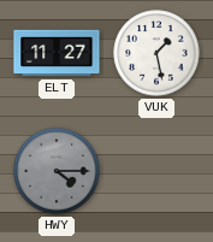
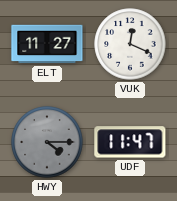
VUK: 1:28 -> 12:19
UDF: none -> 11:47
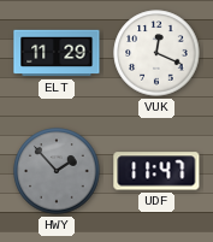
ELT: 11:27 -> 11:29
HWY: 4:15 -> 1:53
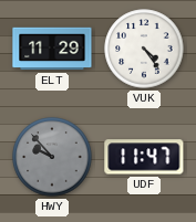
VUK: 12:19 -> 4:24
HWY: 1:53 -> 9:53
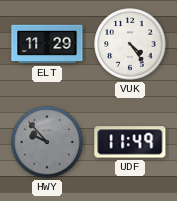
UDF: 11:47 -> 11:49
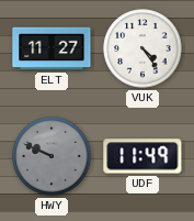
ELT: 11:29 -> 11:27
HWY: 9:53 -> 9:49
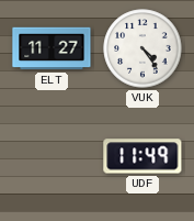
HWY: 9:49 -> none
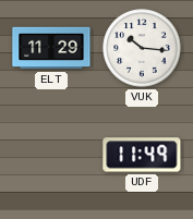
ELT: 11:27 -> 11:29
VUK: 4:24 -> 10:16
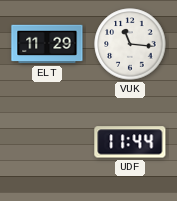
VUK: 10:16 -> 11:16
UDF: 11:49 -> 11:44
